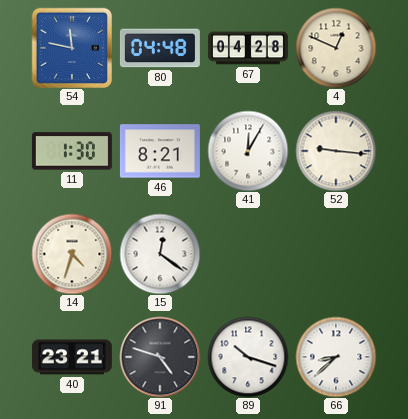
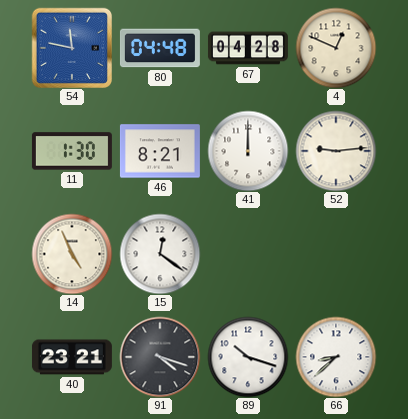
41: 12:05 -> 12:00
52: 9:16 -> 9:14
14: 4:33 -> 4:56
91: 4:48 -> 4:18
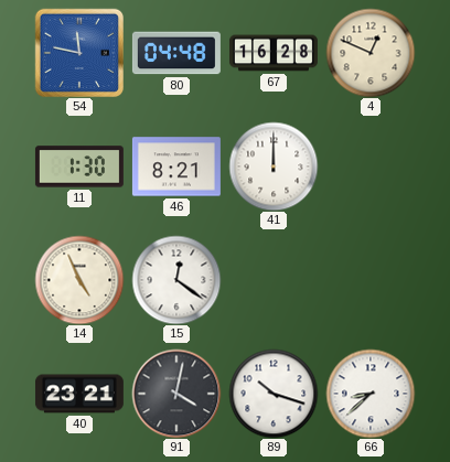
67: 04:28 -> 16:28
52: 9:14 -> none
91: 4:18 -> 4:02
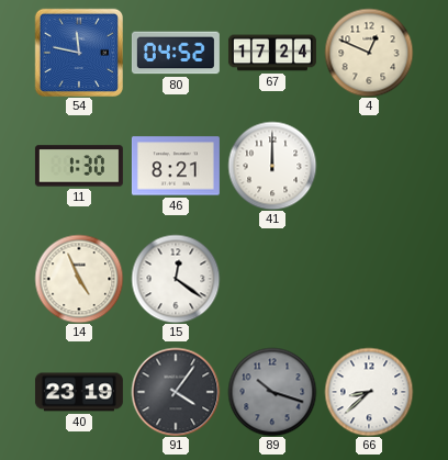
80: 04:48 -> 04:52
67: 16:28 -> 17:24
40: 23:21 -> 23:19
91: 4:02 -> 4:06
89 dial: white -> grey
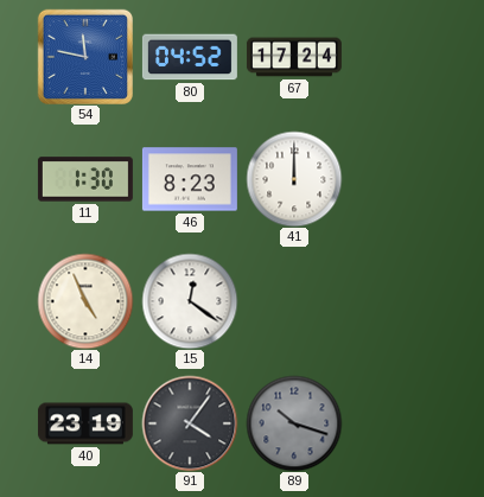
4: 12:49 -> none
46: 8:21 -> 8:23
66: 8:38 -> none
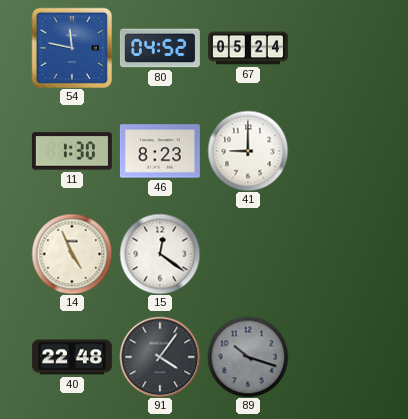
67: 17:24 -> 05:24
41: 12:00 -> 9:00
40: 23:19 -> 22:48
